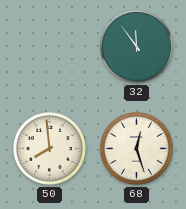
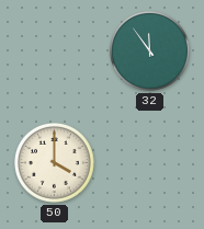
50: 7:59 -> 4:00
68: 12:27 -> none
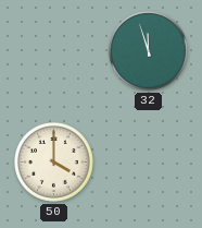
32: 11:54 -> 11:57
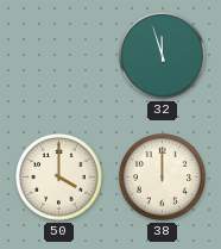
38: none -> 12:00
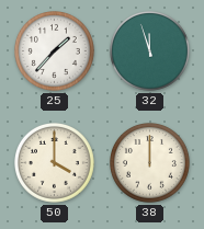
25: none -> 1:37
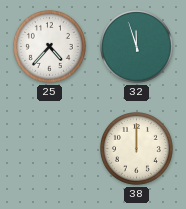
25: 1:37 -> 4:37
50: 4:00 -> none
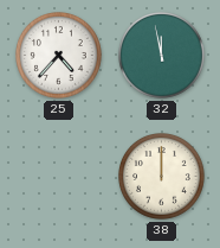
32: 11:57 -> 11:58
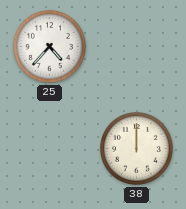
32: 11:58 -> none
